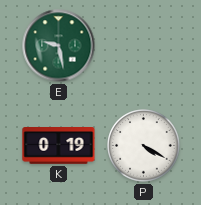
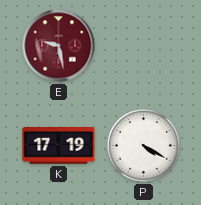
E dial: green -> burgundy
K: 0:19 -> 17:19
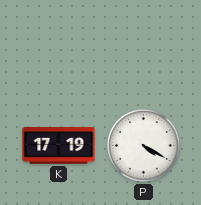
E: 9:28 -> none
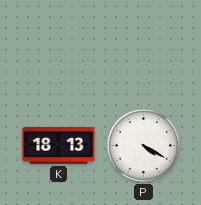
K: 17:19 -> 18:13
